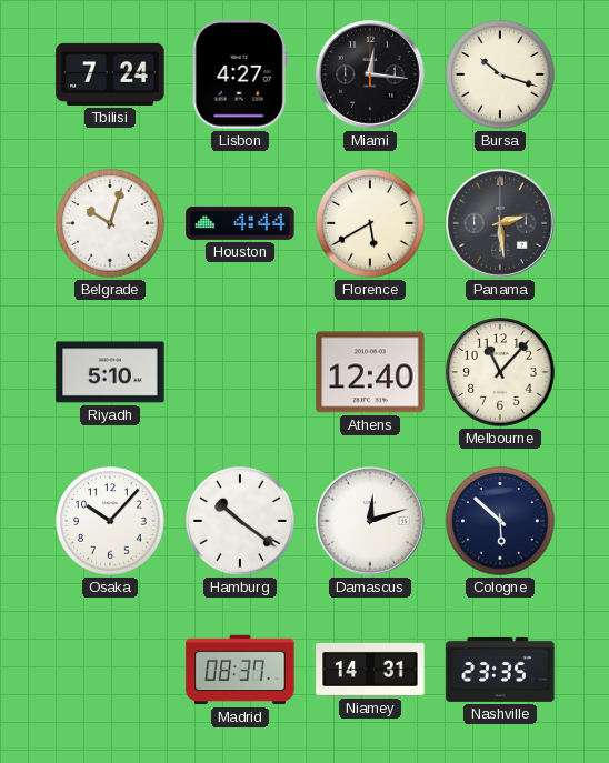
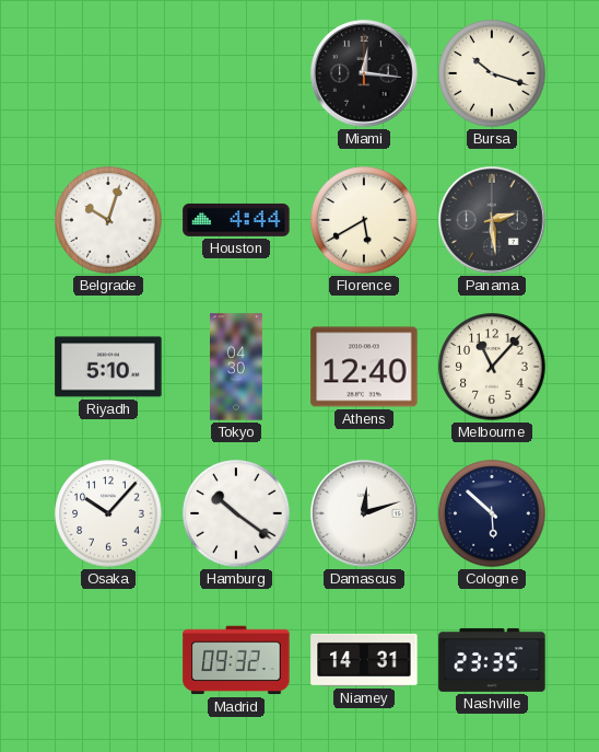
Tbilisi: 7:24 -> none
Lisbon: 4:27 -> none
Tokyo: none -> 04:30
Madrid: 08:37 -> 09:32
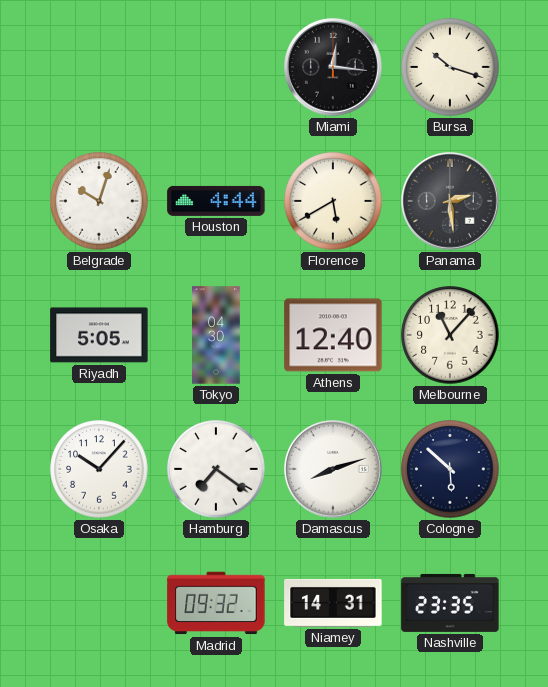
Riyadh: 5:10 -> 5:05
Hamburg: 10:21 -> 7:21
Damascus: 12:12 -> 8:12
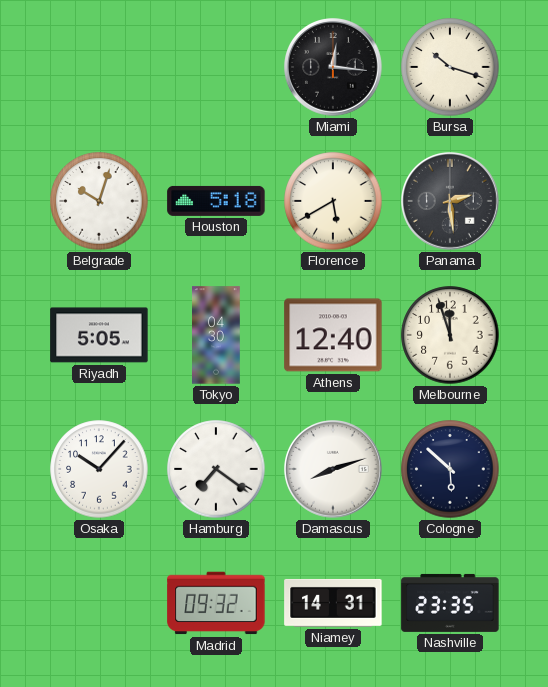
Houston: 4:44 -> 5:18
Melbourne: 11:07 -> 11:57
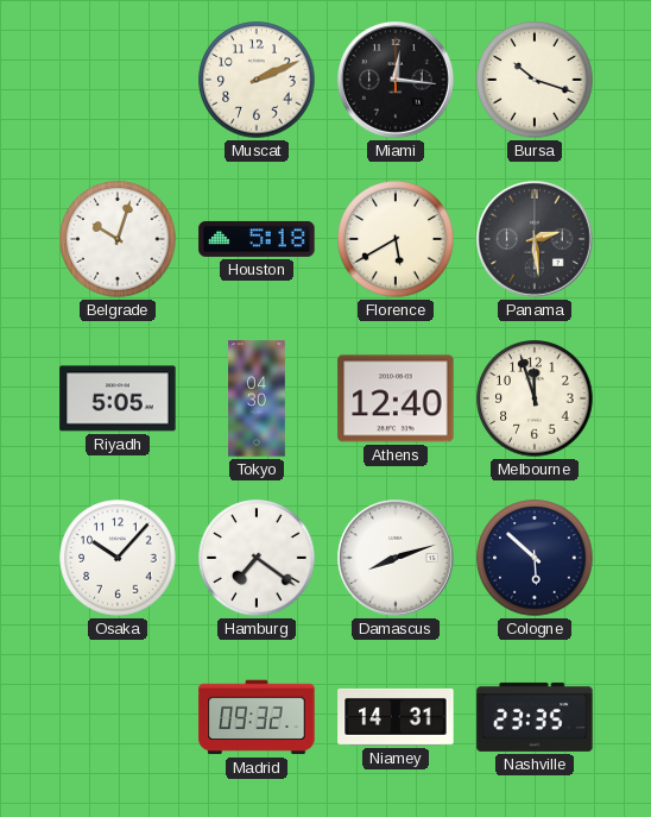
Muscat: none -> 2:11
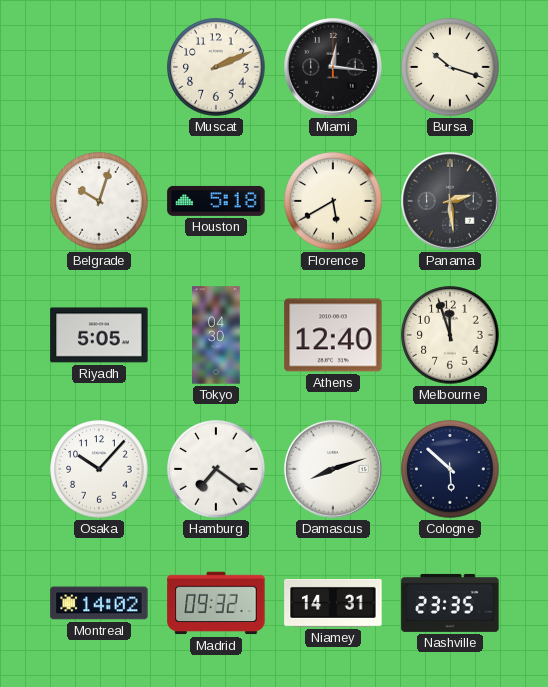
Montreal: none -> 14:02
